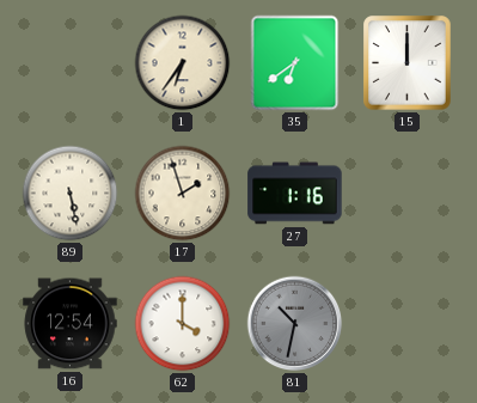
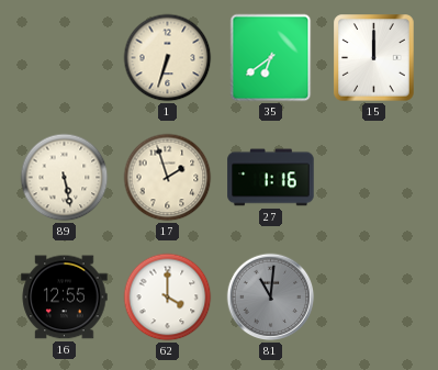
1: 6:36 -> 6:33
16: 12:54 -> 12:55
81: 10:32 -> 11:01
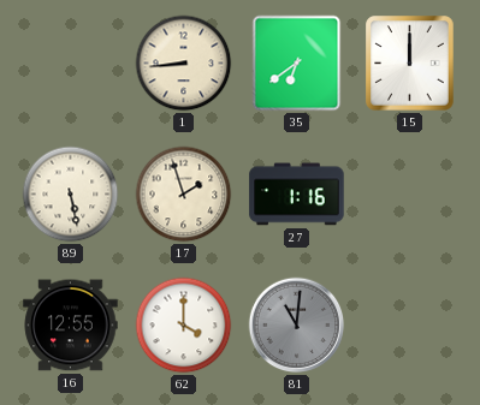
1: 6:33 -> 8:44
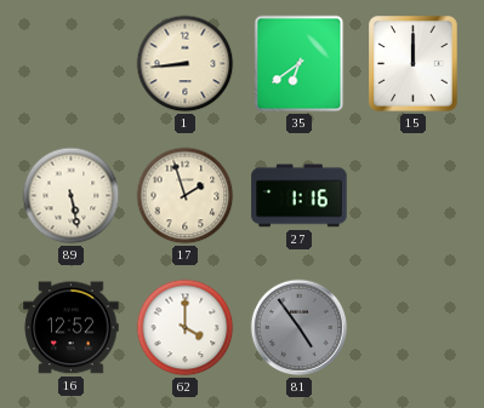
16: 12:55 -> 12:52
81: 11:01 -> 4:54
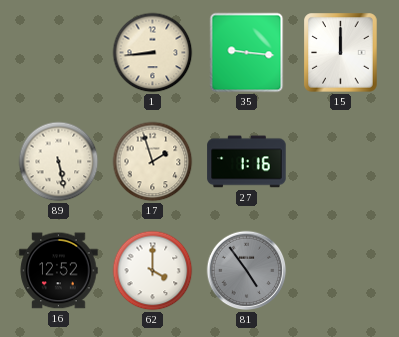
35: 6:39 -> 9:16
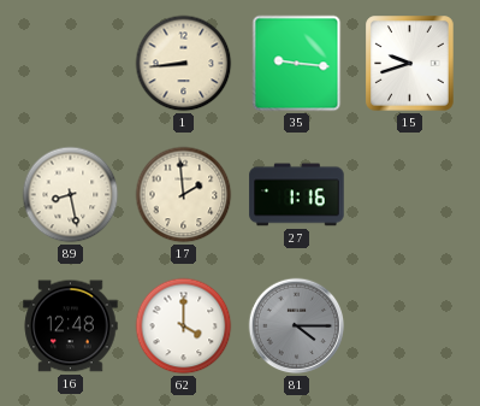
15: 12:00 -> 9:42
89: 5:28 -> 8:28
17: 1:57 -> 1:59
16: 12:52 -> 12:48
81: 4:54 -> 4:15
